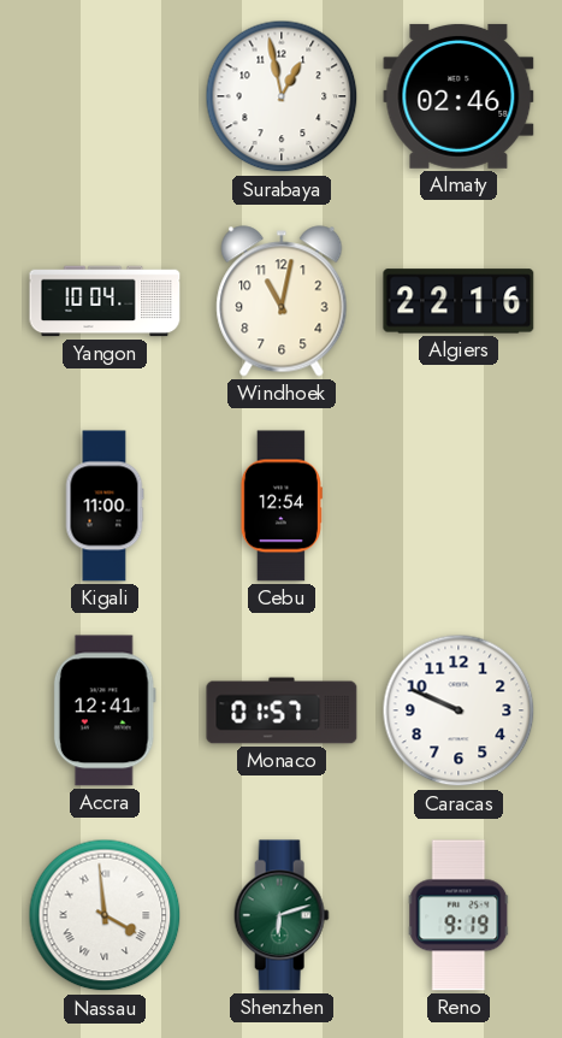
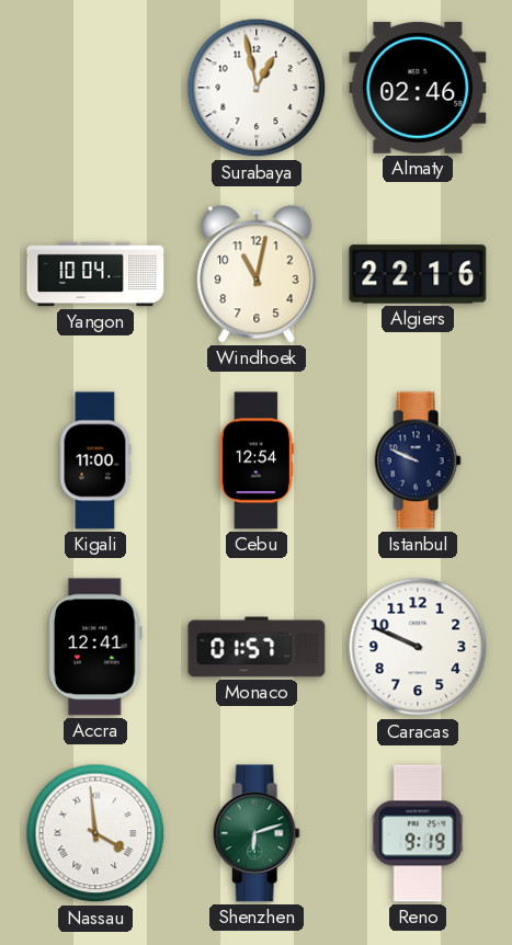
Istanbul: none -> 9:49
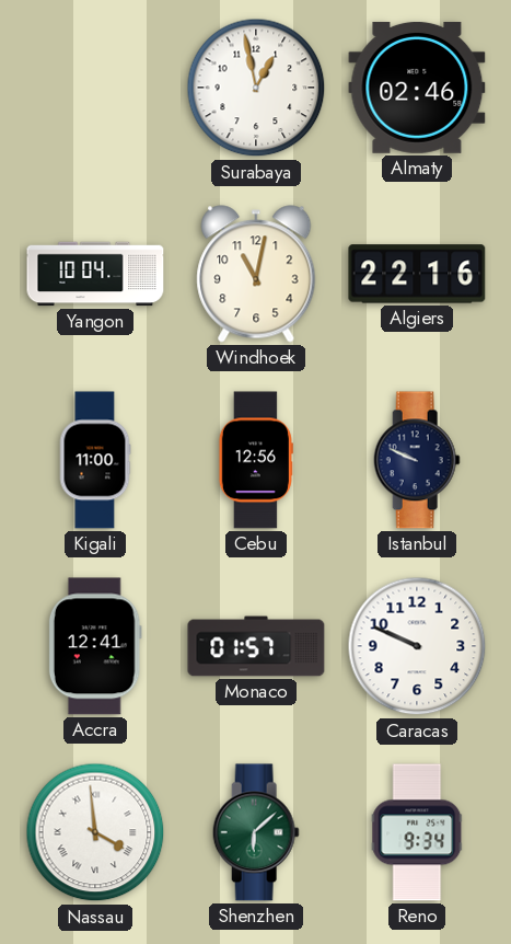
Cebu: 12:54 -> 12:56
Shenzhen: 6:12 -> 6:08
Reno: 9:19 -> 9:34
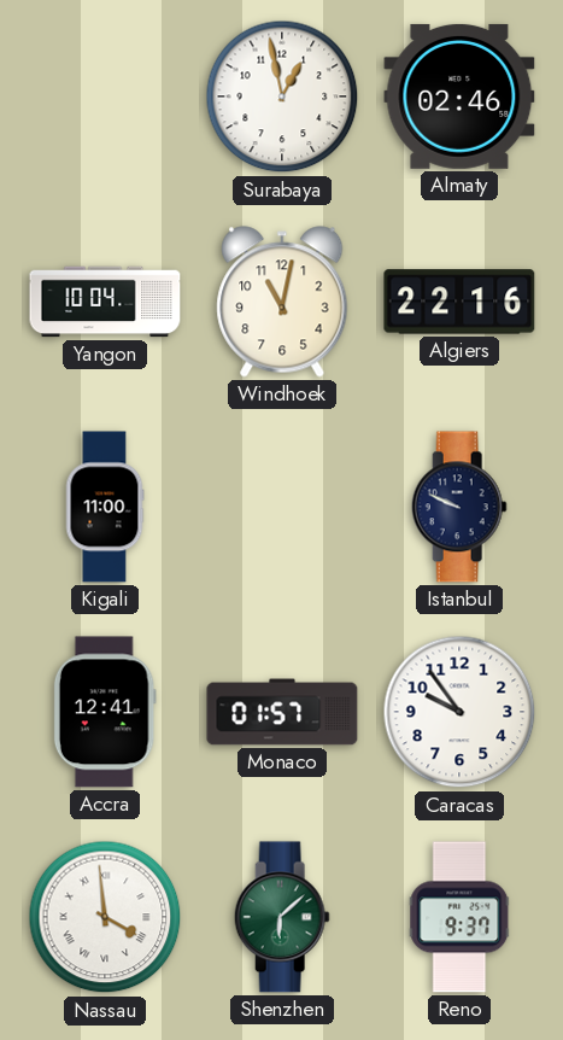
Cebu: 12:56 -> none
Caracas: 9:49 -> 9:54
Reno: 9:34 -> 9:37
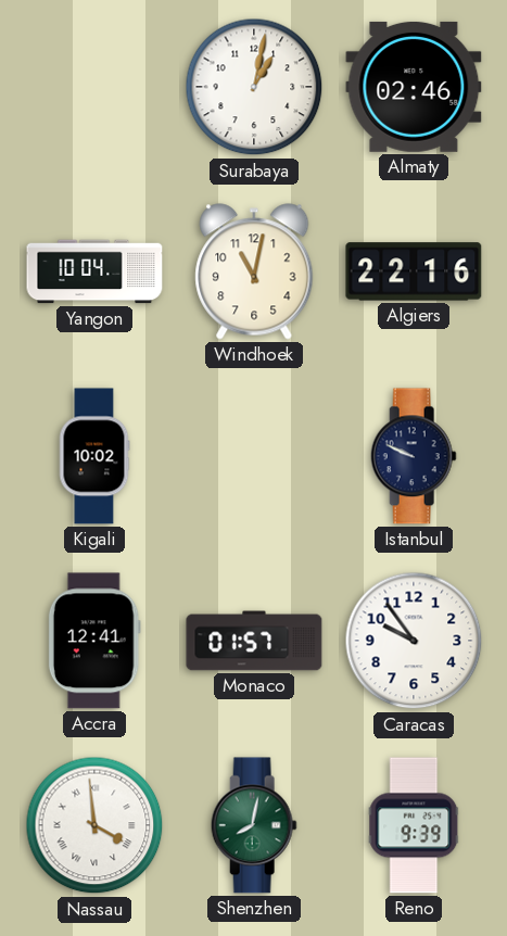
Surabaya: 12:58 -> 1:02
Kigali: 11:00 -> 10:02
Shenzhen: 6:08 -> 8:02
Reno: 9:37 -> 9:39
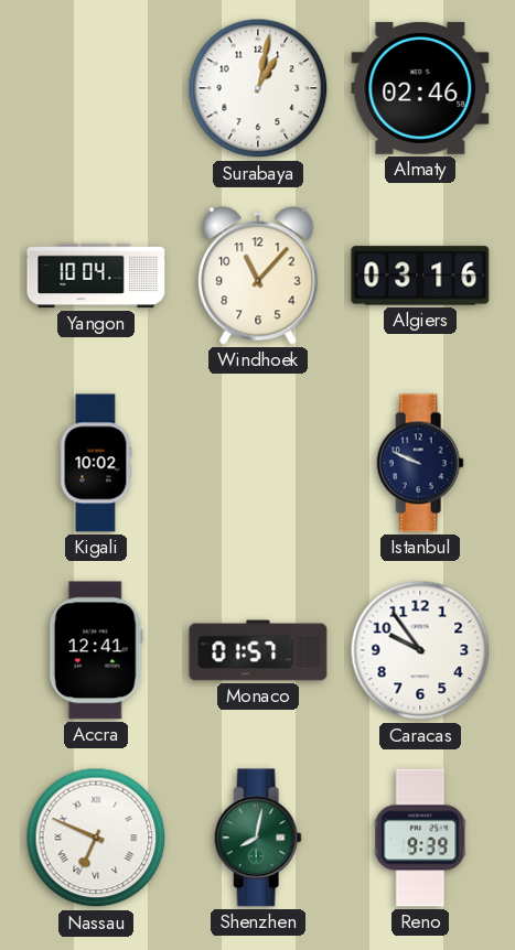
Windhoek: 11:02 -> 11:07
Algiers: 22:16 -> 03:16
Nassau: 3:59 -> 6:49
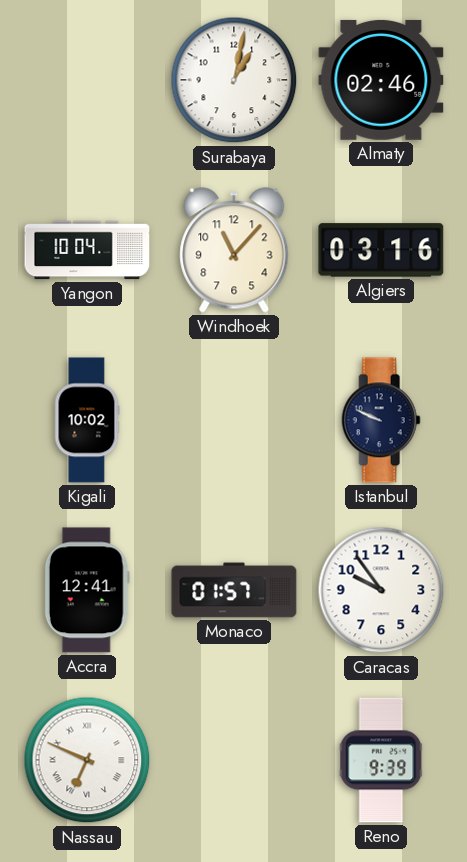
Shenzhen: 8:02 -> none
